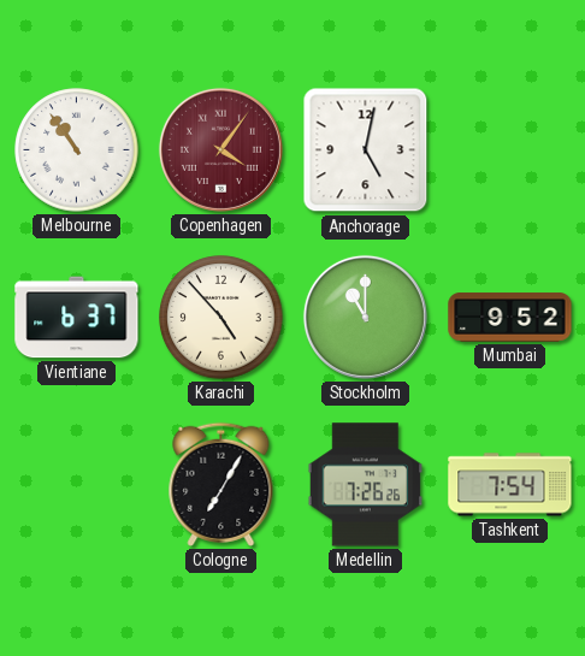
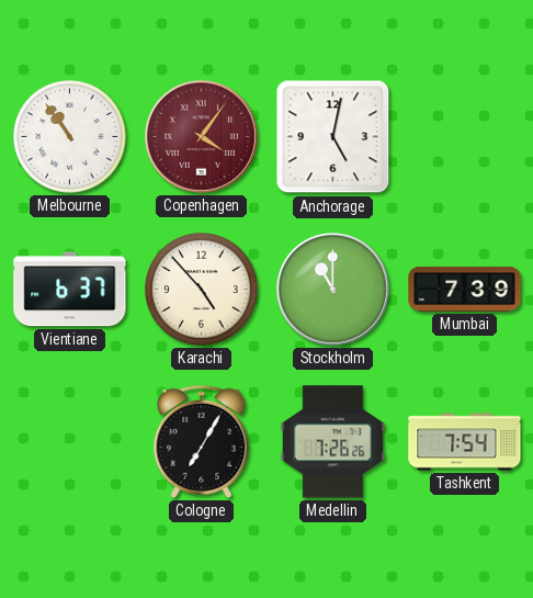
Mumbai: 9:52 -> 7:39
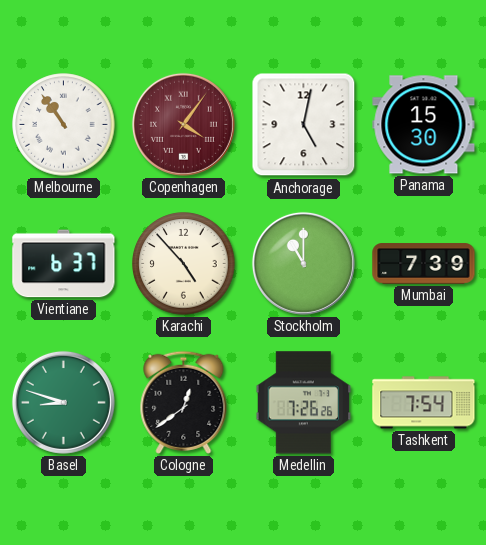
Panama: none -> 15:30
Basel: none -> 8:48
Cologne: 7:05 -> 12:39
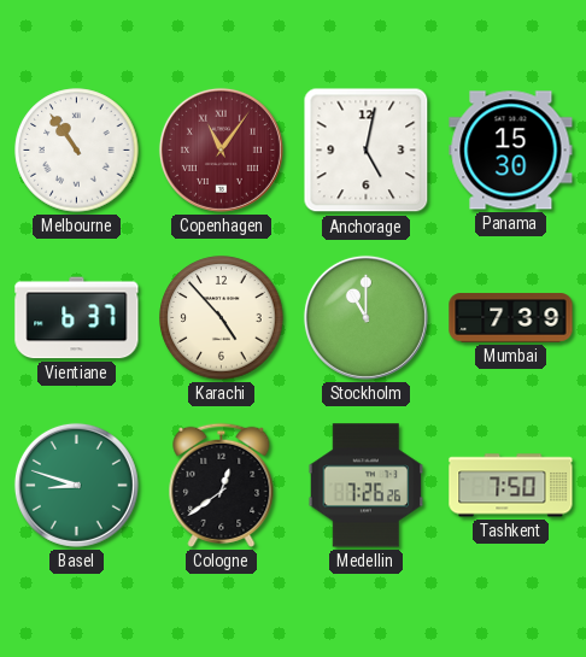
Copenhagen: 4:06 -> 11:06
Tashkent: 7:54 -> 7:50
